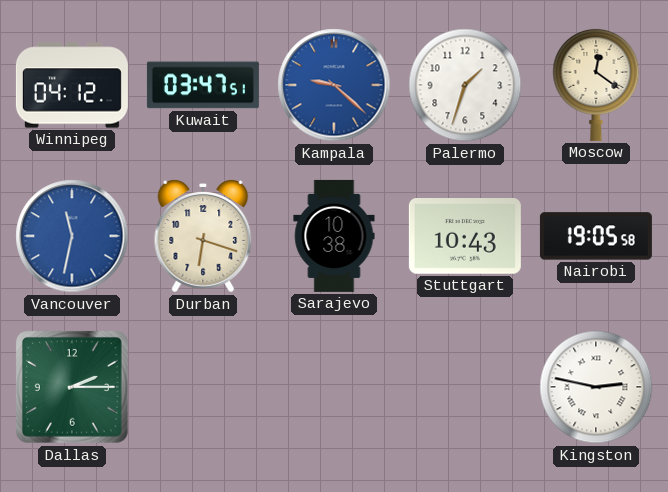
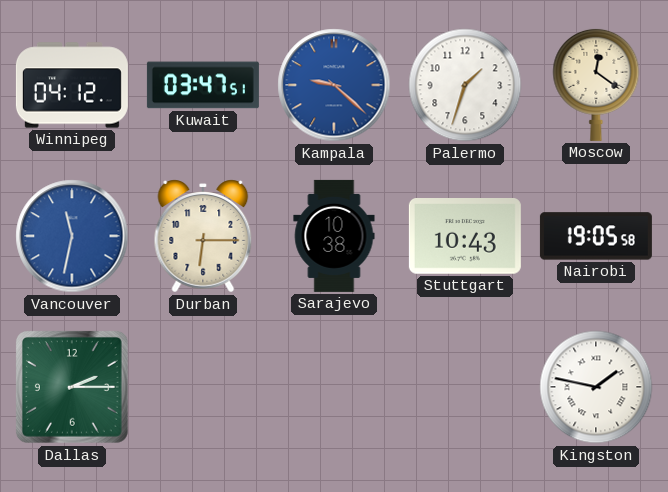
Durban: 6:18 -> 6:15
Kingston: 2:47 -> 1:47
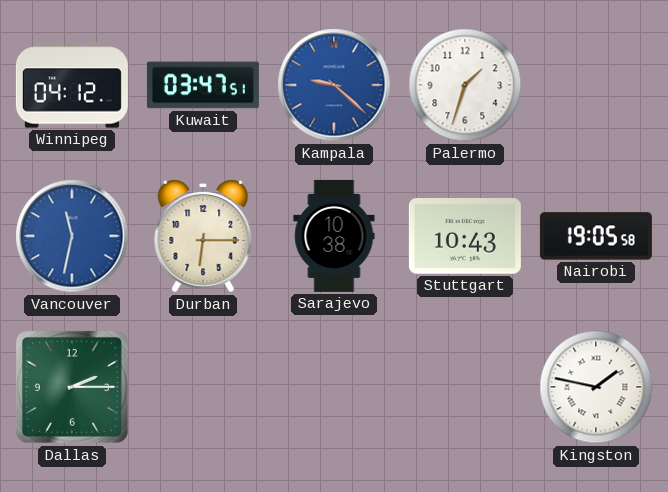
Moscow: 12:21 -> none
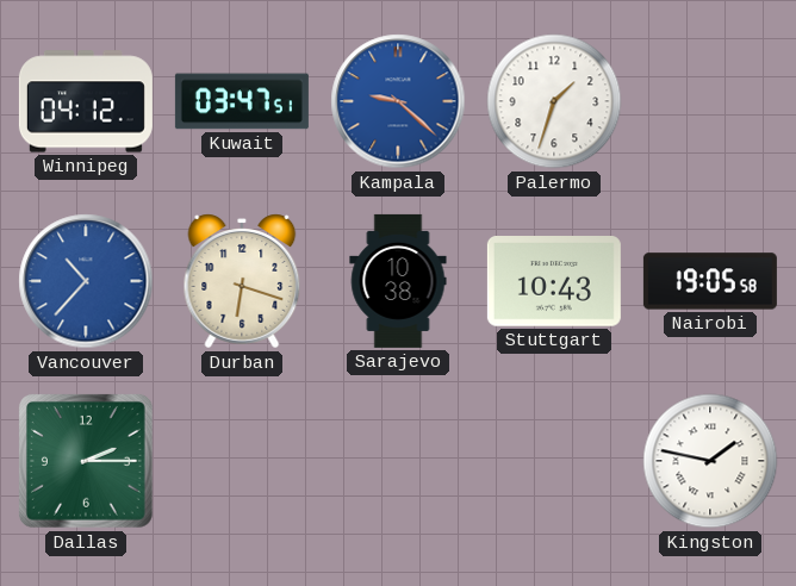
Vancouver: 11:32 -> 10:37
Durban: 6:15 -> 6:18
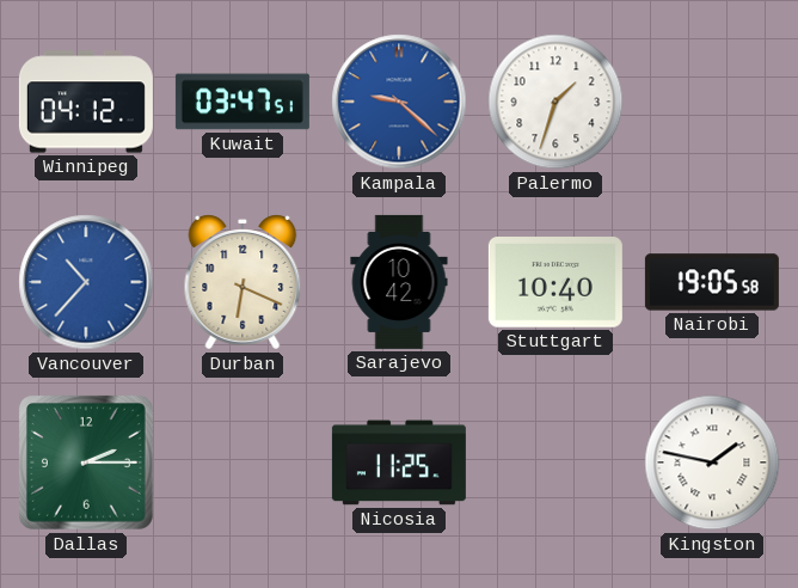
Durban: 6:18 -> 6:19
Sarajevo: 10:38 -> 10:42
Stuttgart: 10:43 -> 10:40
Nicosia: none -> 11:25
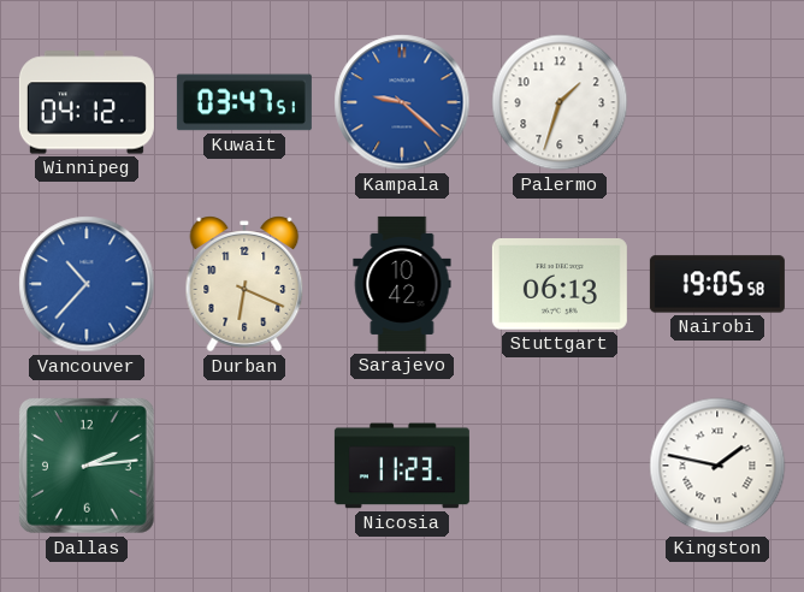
Stuttgart: 10:40 -> 06:13
Dallas: 2:15 -> 2:14
Nicosia: 11:25 -> 11:23
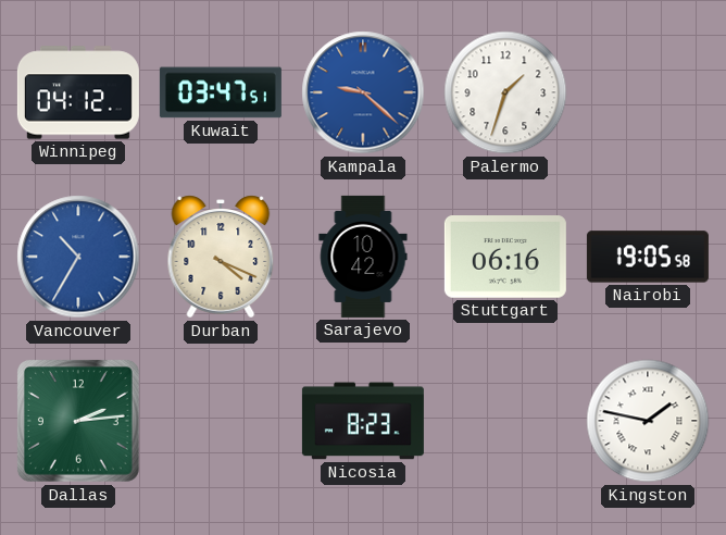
Vancouver: 10:37 -> 10:35
Durban: 6:19 -> 4:19
Stuttgart: 06:13 -> 06:16
Nicosia: 11:23 -> 8:23
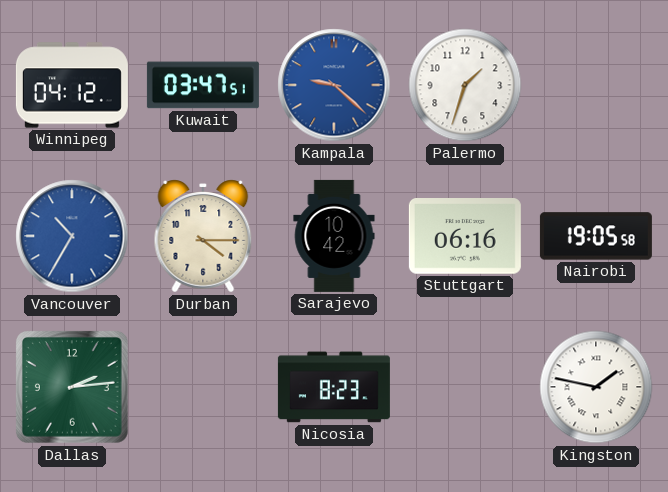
Durban: 4:19 -> 4:15
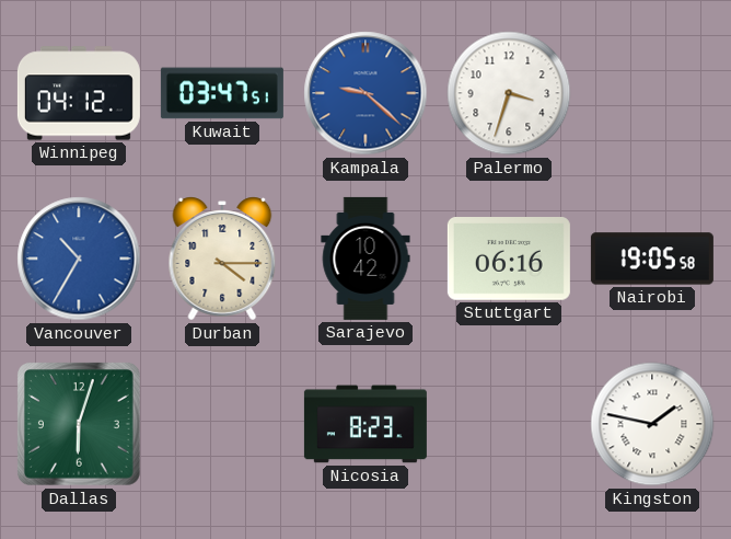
Palermo: 1:33 -> 3:33
Dallas: 2:14 -> 6:03
